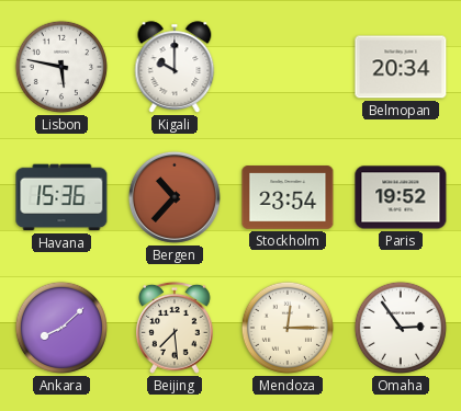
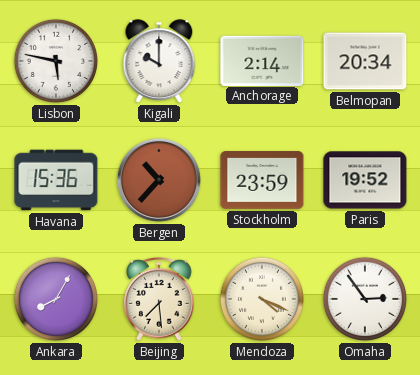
Anchorage: none -> 2:14
Stockholm: 23:54 -> 23:59
Ankara: 8:08 -> 8:05
Mendoza: 12:15 -> 4:19
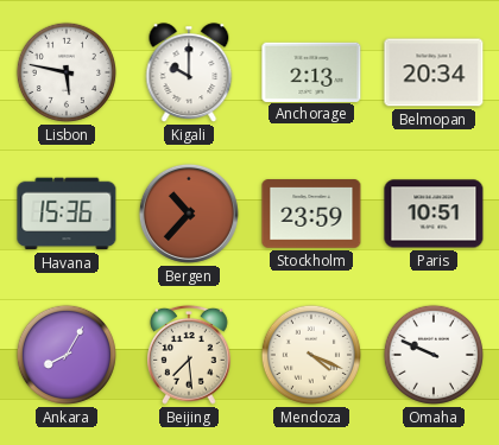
Anchorage: 2:14 -> 2:13
Paris: 19:52 -> 10:51
Omaha: 2:54 -> 9:49
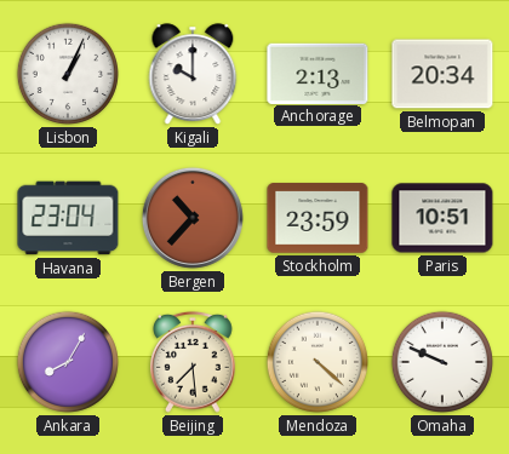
Lisbon: 5:47 -> 1:04
Havana: 15:36 -> 23:04
Mendoza: 4:19 -> 4:22
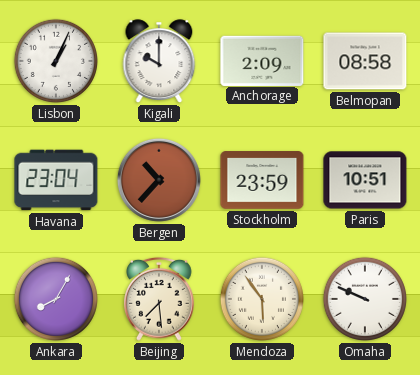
Anchorage: 2:13 -> 2:09
Belmopan: 20:34 -> 08:58
Mendoza: 4:22 -> 5:54
